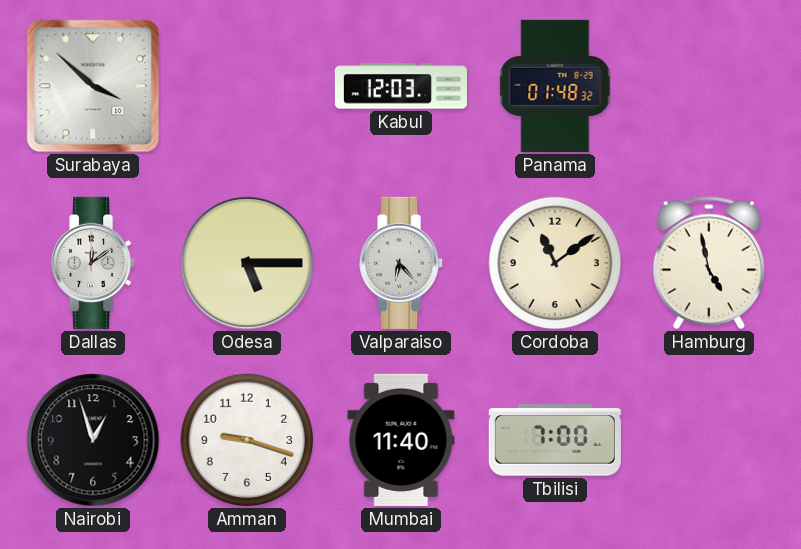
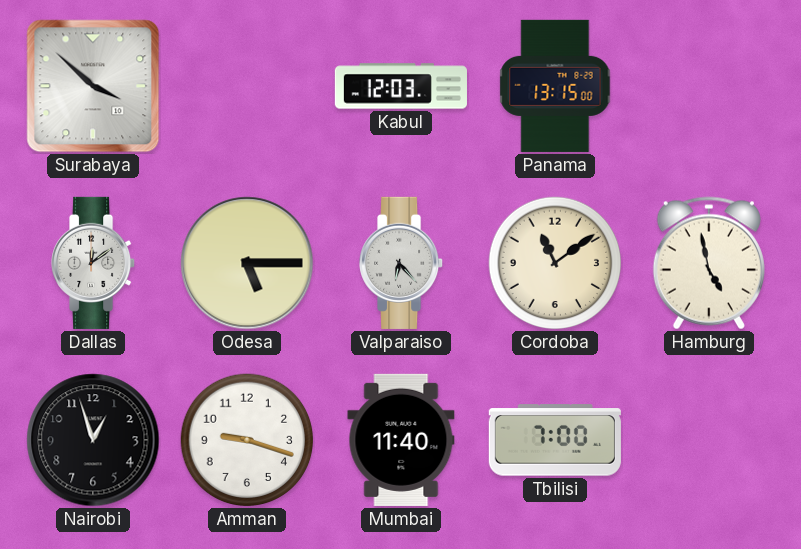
Panama: 01:48 -> 13:15
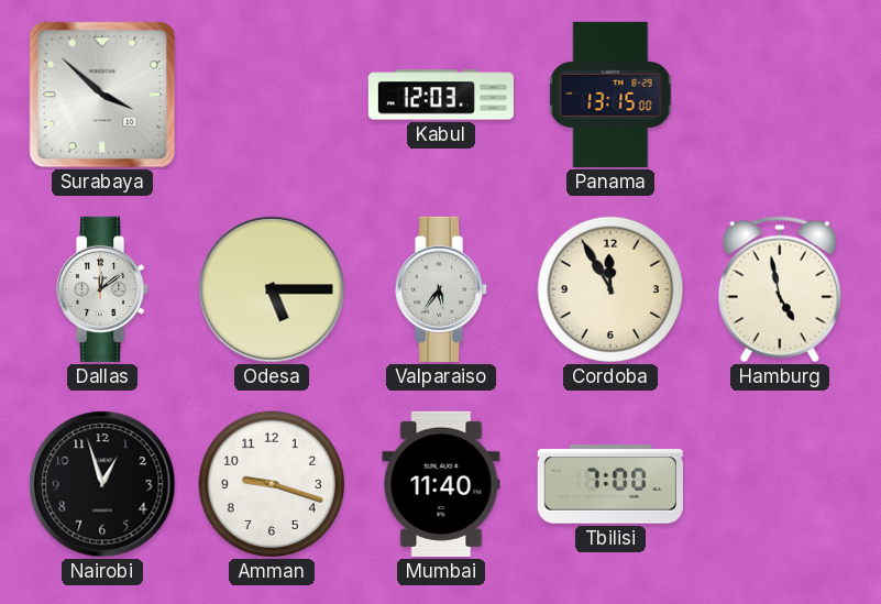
Valparaiso: 6:23 -> 5:36
Cordoba: 11:09 -> 11:55
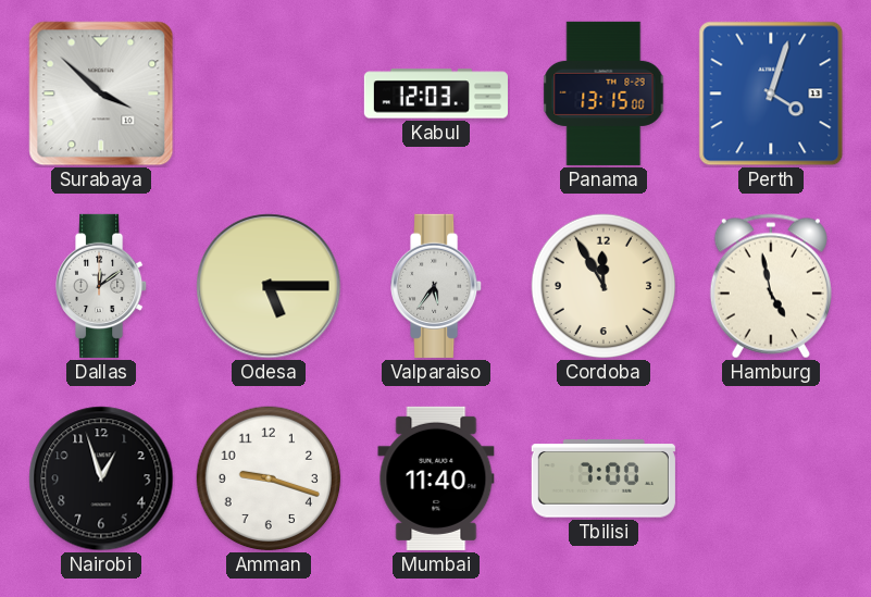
Perth: none -> 4:03
